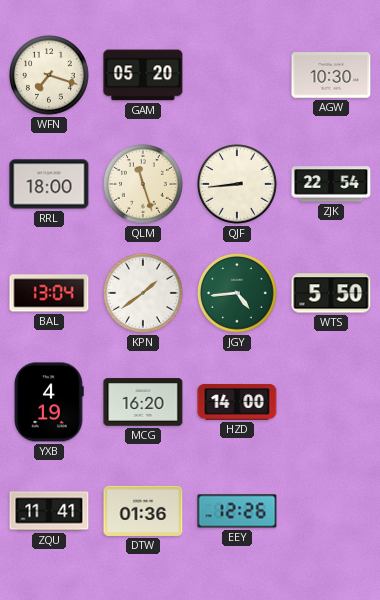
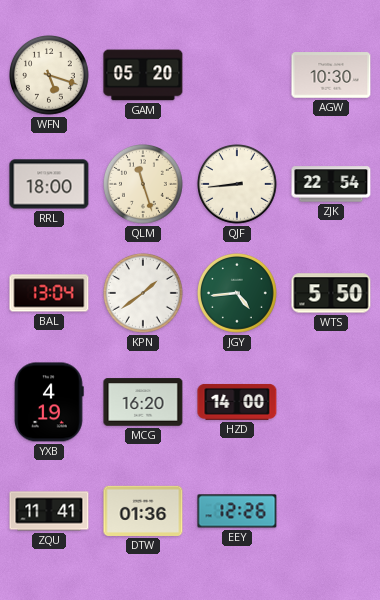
WFN: 7:18 -> 5:18
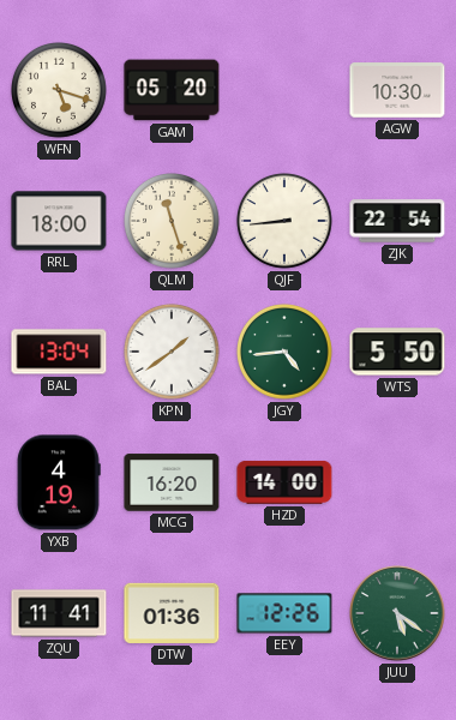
JUU: none -> 5:21
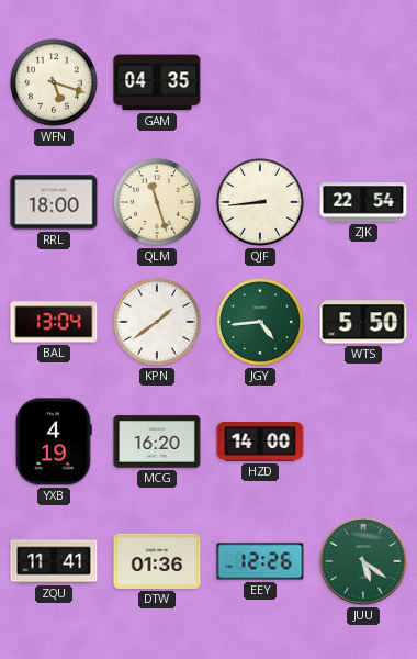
GAM: 05:20 -> 04:35
AGW: 10:30 -> none
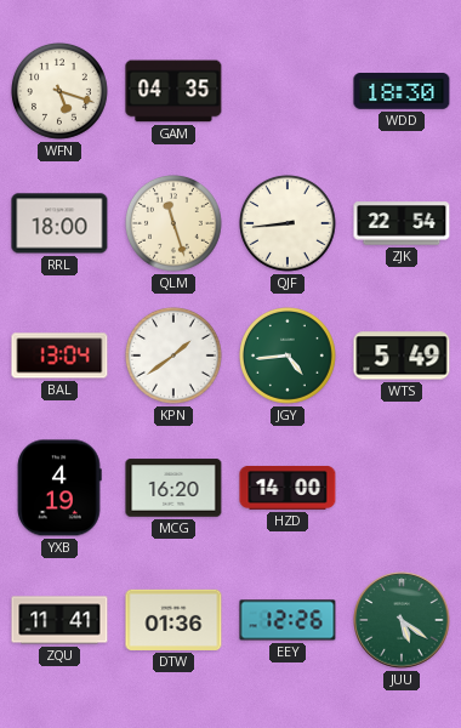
WDD: none -> 18:30
WTS: 5:50 -> 5:49
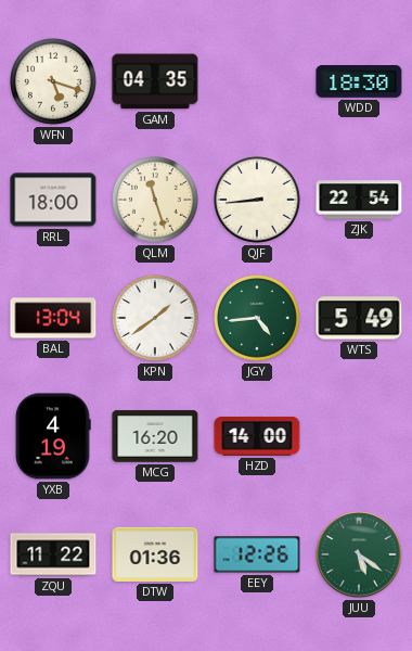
ZQU: 11:41 -> 11:22
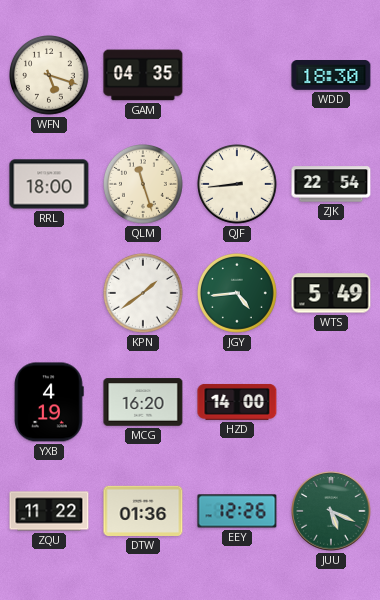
BAL: 13:04 -> none
JUU: 5:21 -> 5:19
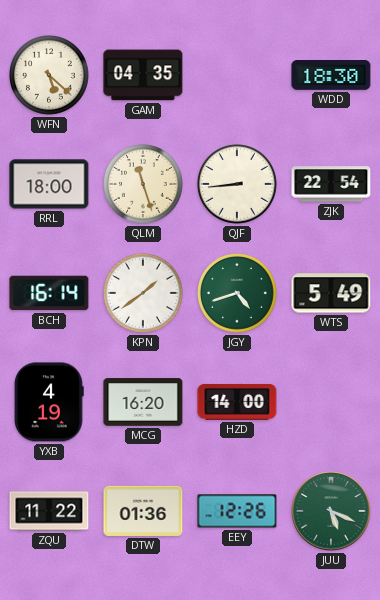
WFN: 5:18 -> 5:22
BCH: none -> 16:14
JGY: 4:44 -> 4:42
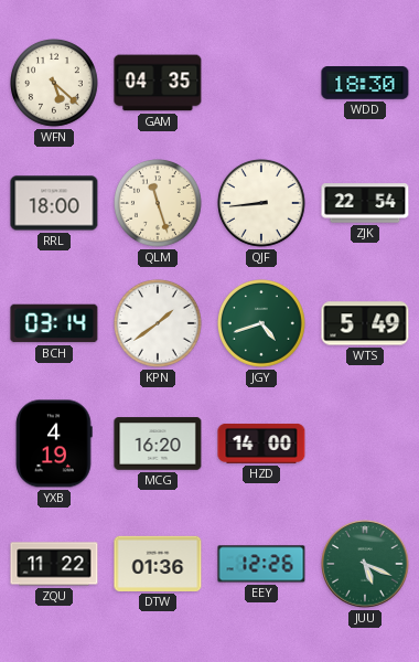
BCH: 16:14 -> 03:14
